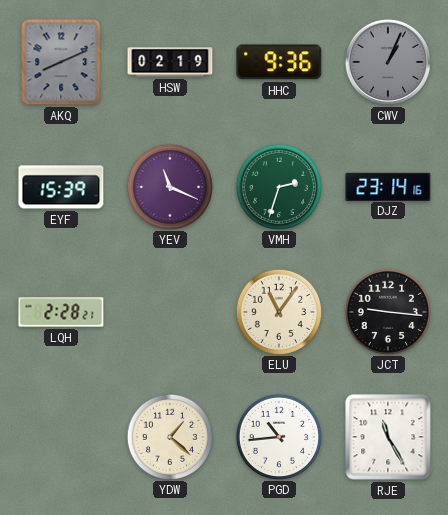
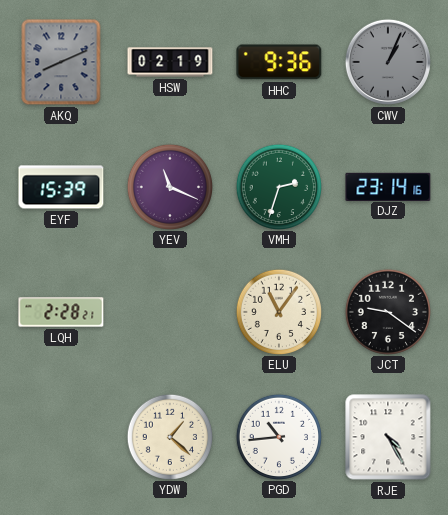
JCT: 9:16 -> 9:21
RJE: 11:25 -> 4:25
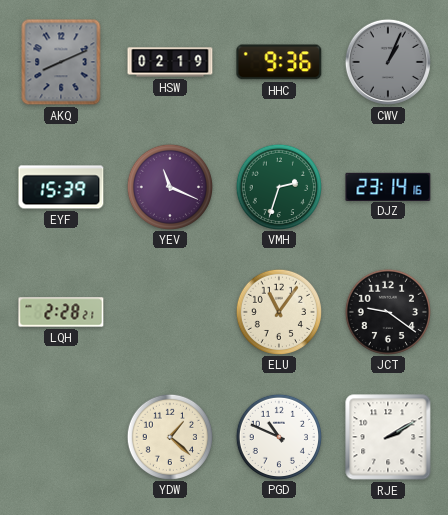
PGD: 10:44 -> 10:49
RJE: 4:25 -> 2:10
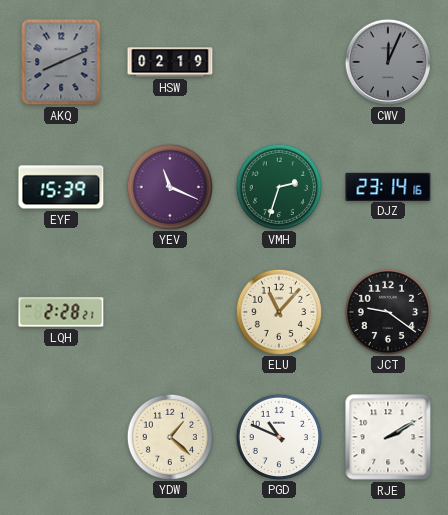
HHC: 9:36 -> none
CWV: 1:04 -> 12:04
ELU: 11:06 -> 11:07
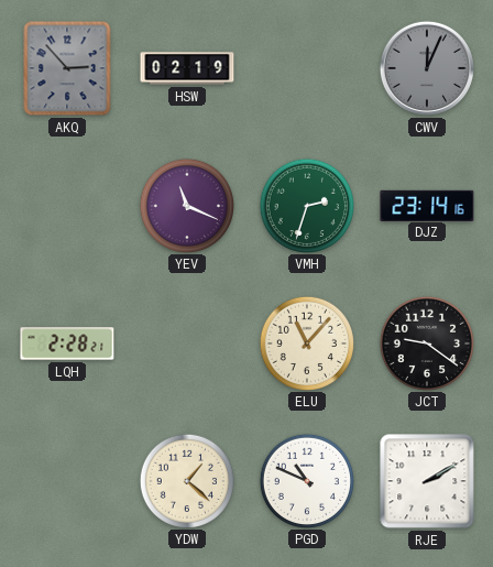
AKQ: 8:11 -> 2:53
EYF: 15:39 -> none
